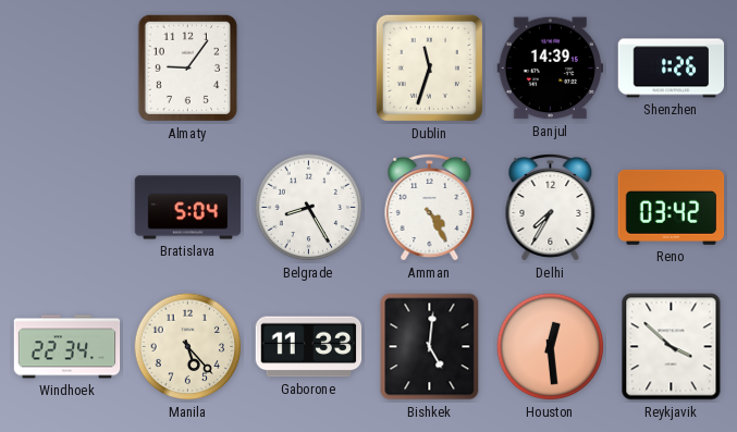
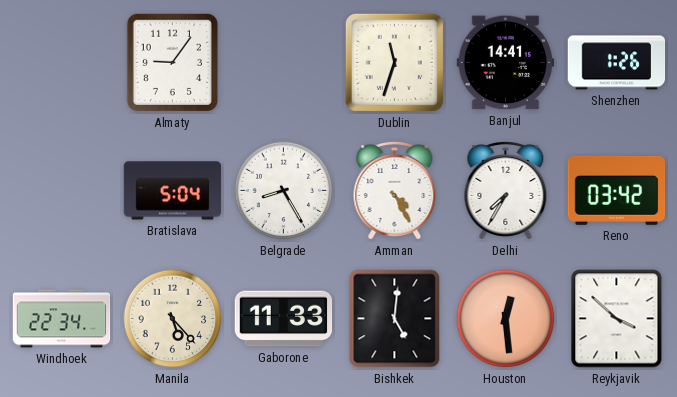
Banjul: 14:39 -> 14:41
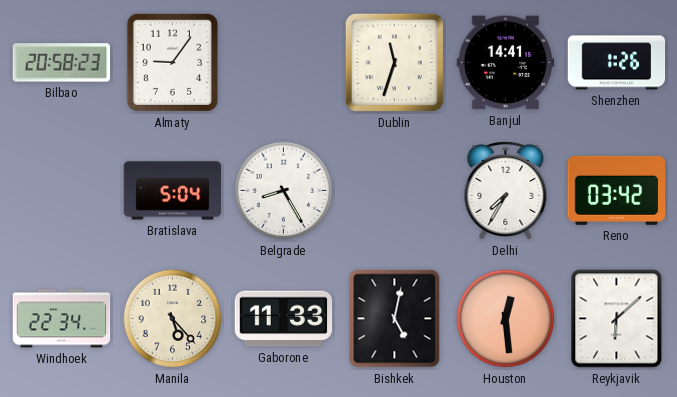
Bilbao: none -> 20:58
Amman: 4:25 -> none
Bishkek: 5:01 -> 5:02
Reykjavik: 3:52 -> 6:08
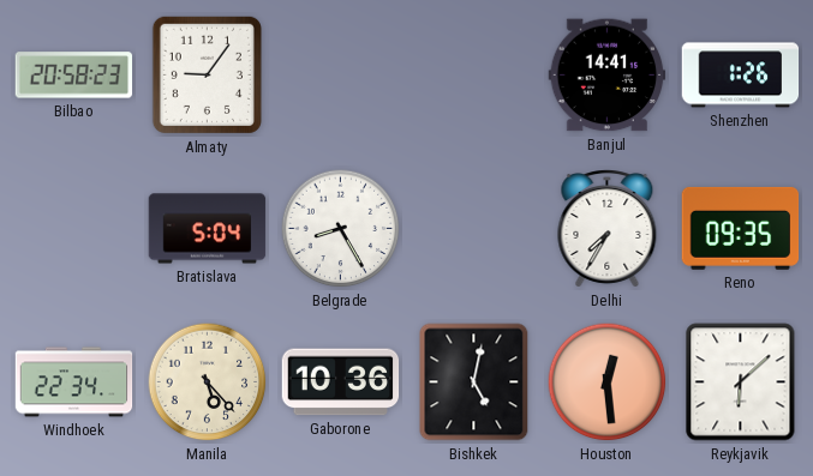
Dublin: 11:33 -> none
Reno: 03:42 -> 09:35
Gaborone: 11:33 -> 10:36
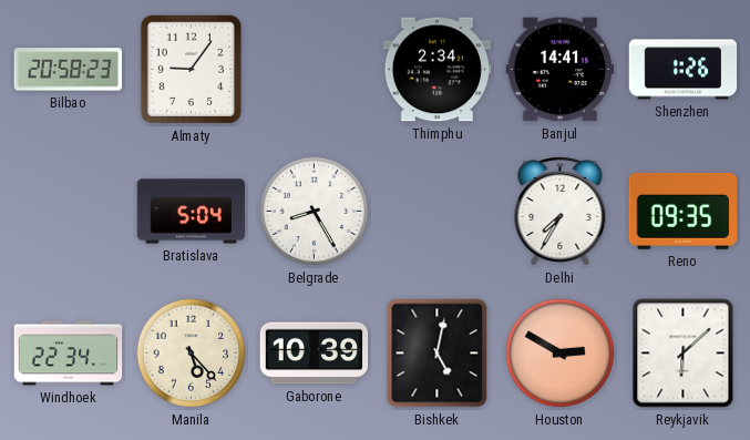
Thimphu: none -> 2:34
Gaborone: 10:36 -> 10:39
Houston: 12:29 -> 2:50
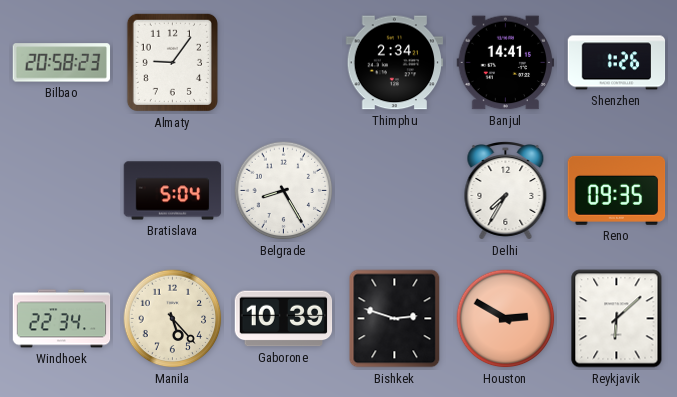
Bishkek: 5:02 -> 2:48
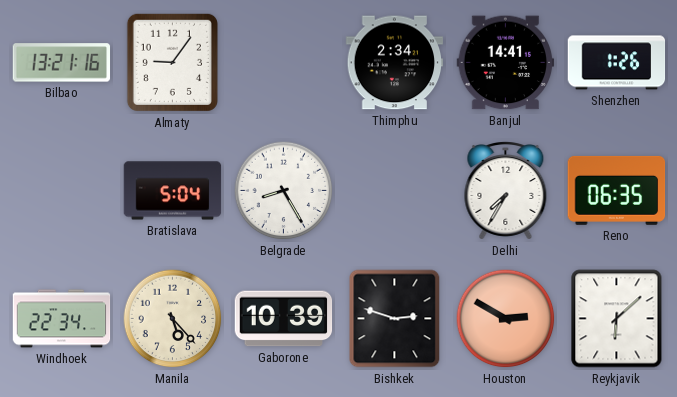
Bilbao: 20:58 -> 13:21
Reno: 09:35 -> 06:35
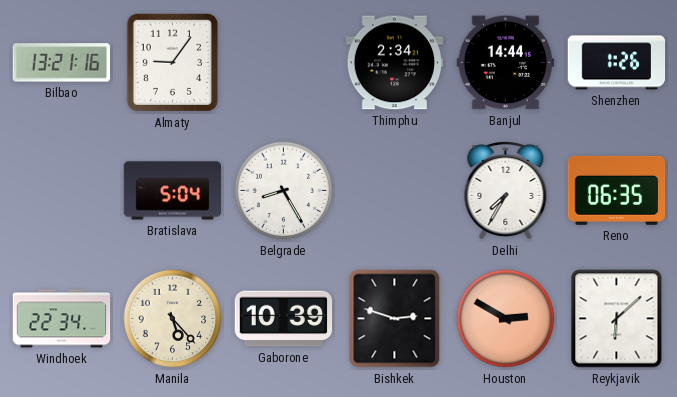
Banjul: 14:41 -> 14:44
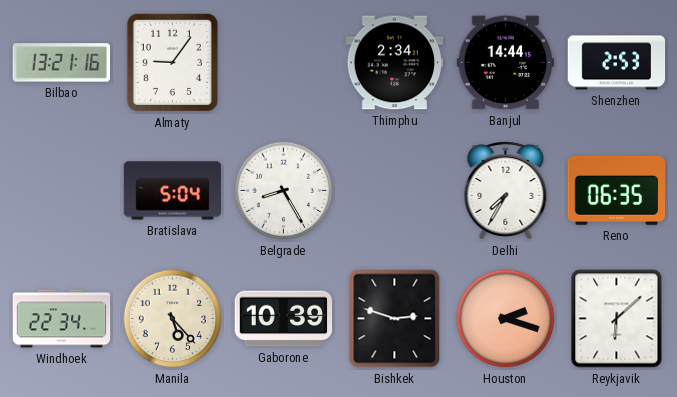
Shenzhen: 1:26 -> 2:53
Houston: 2:50 -> 2:18
